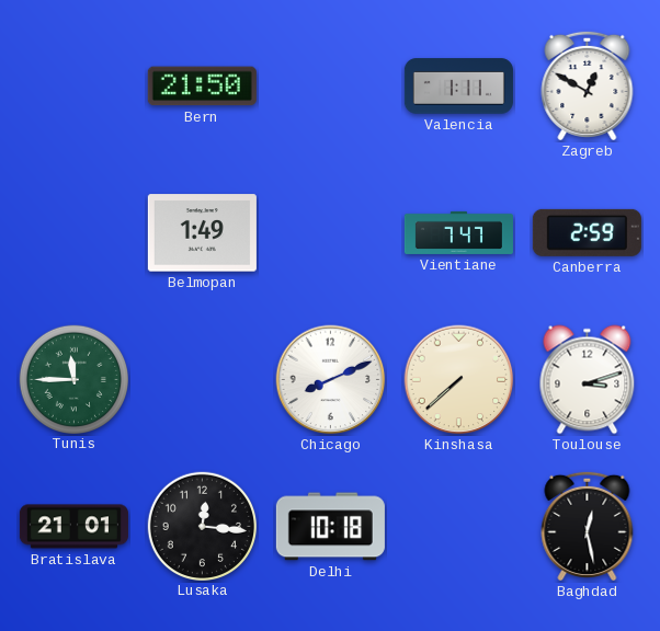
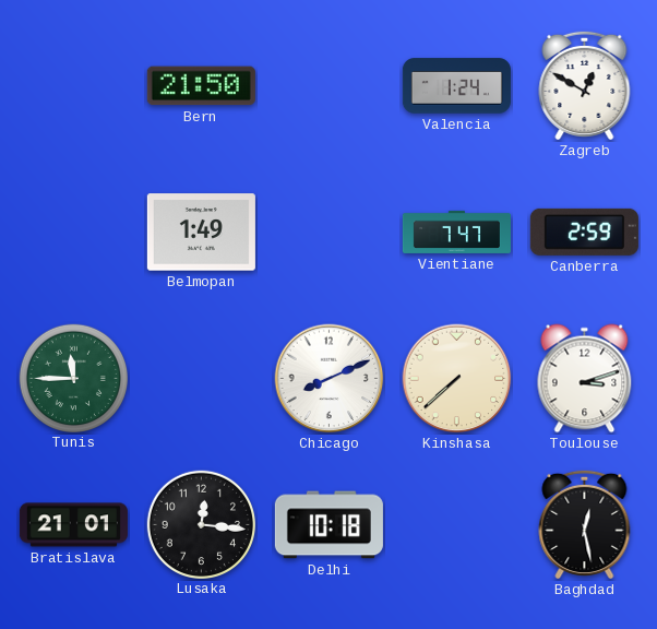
Valencia: 1:11 -> 1:24
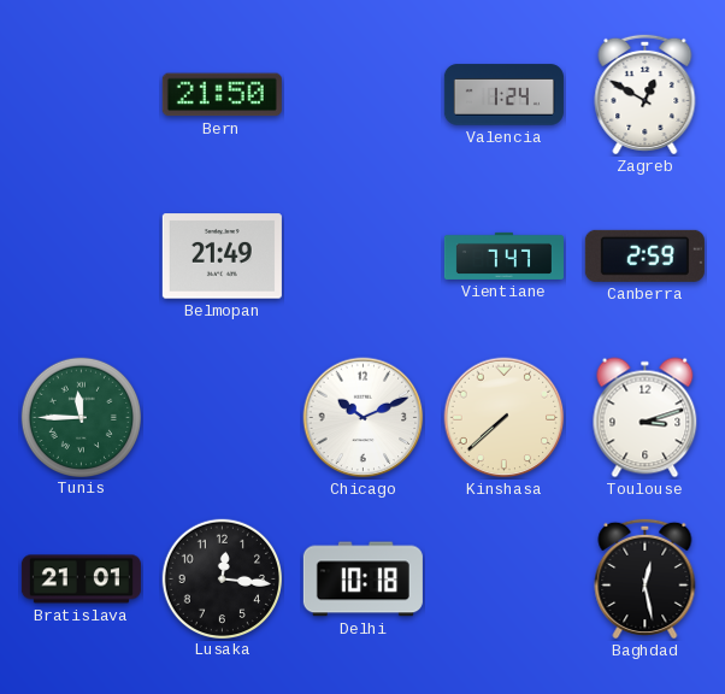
Belmopan: 1:49 -> 21:49
Chicago: 8:11 -> 10:11
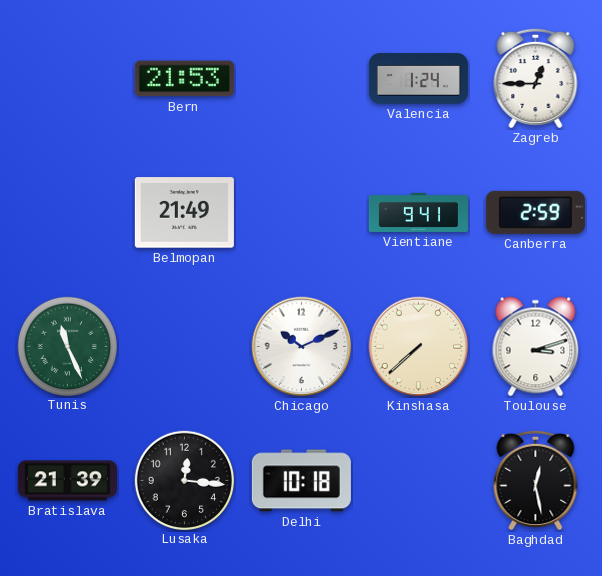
Bern: 21:50 -> 21:53
Zagreb: 12:50 -> 12:45
Vientiane: 7:47 -> 9:41
Tunis: 11:45 -> 11:26
Bratislava: 21:01 -> 21:39
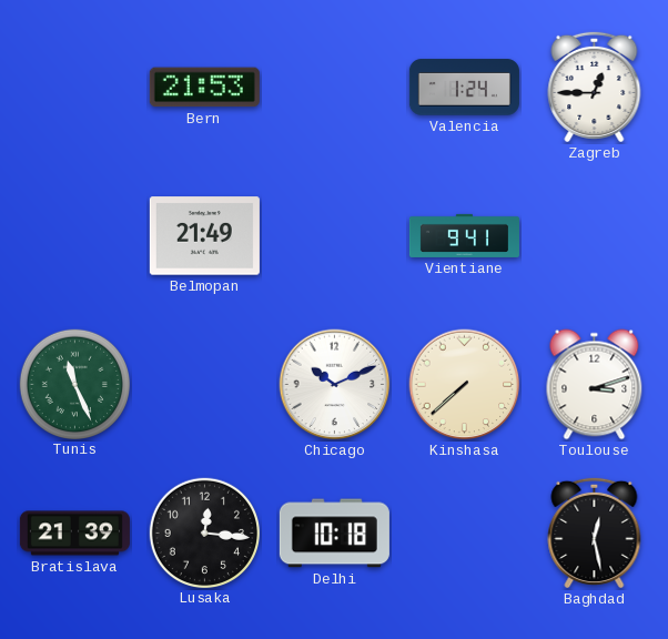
Canberra: 2:59 -> none
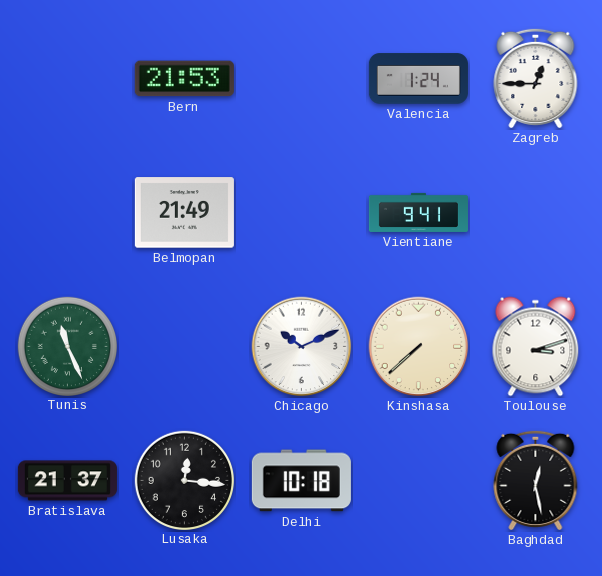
Bratislava: 21:39 -> 21:37
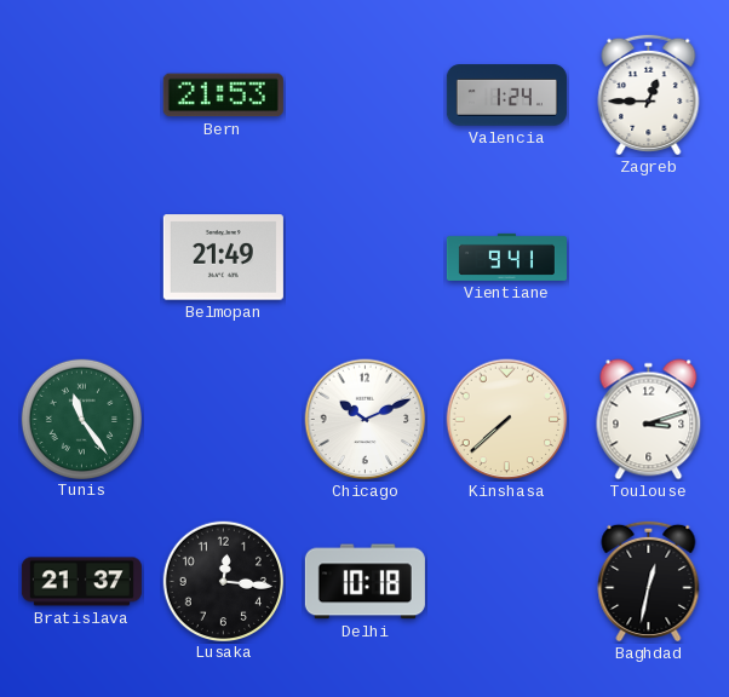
Tunis: 11:26 -> 11:24
Baghdad: 12:28 -> 12:32
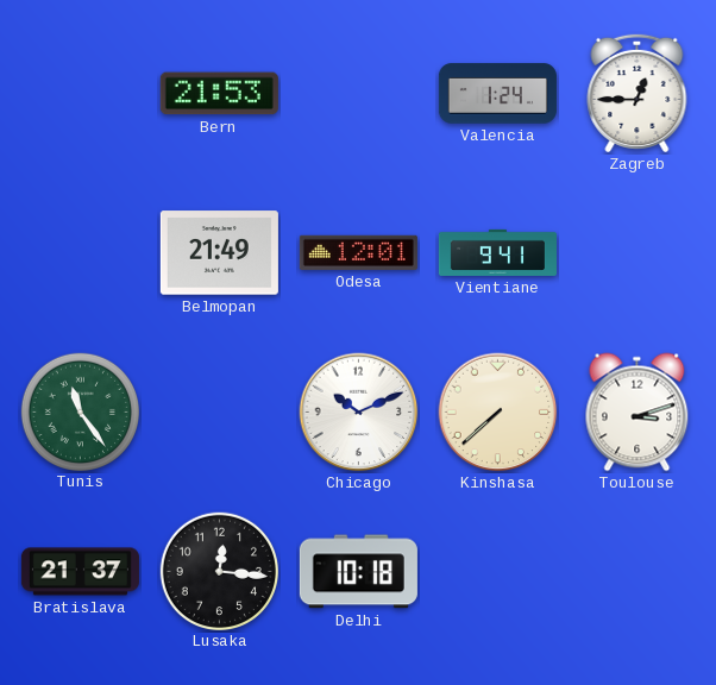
Odesa: none -> 12:01
Baghdad: 12:32 -> none
